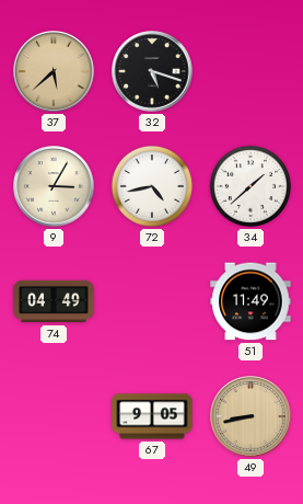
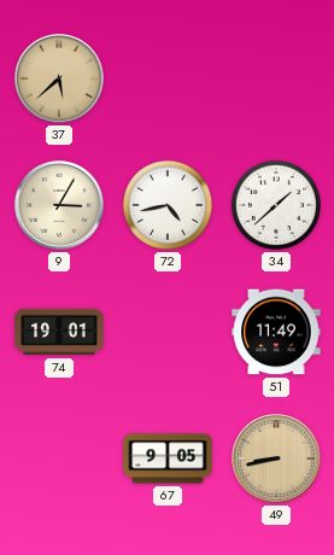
32: 5:18 -> none
74: 04:49 -> 19:01
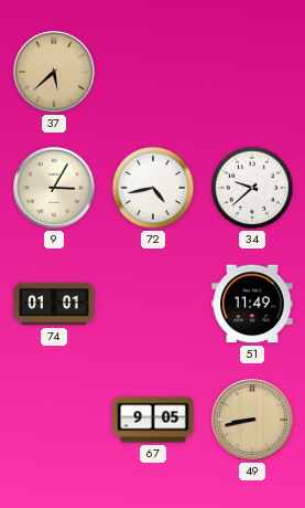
34: 1:38 -> 9:38
74: 19:01 -> 01:01
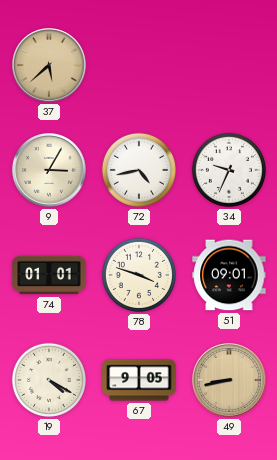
34: 9:38 -> 9:34
78: none -> 3:48
51: 11:49 -> 09:01
19: none -> 4:20
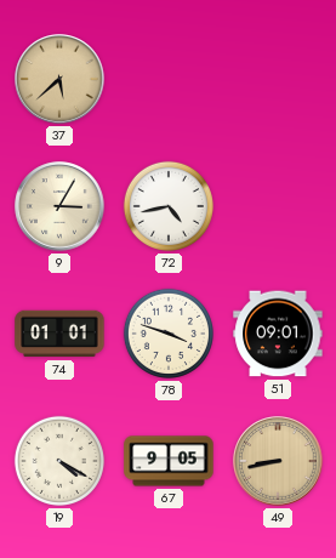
34: 9:34 -> none
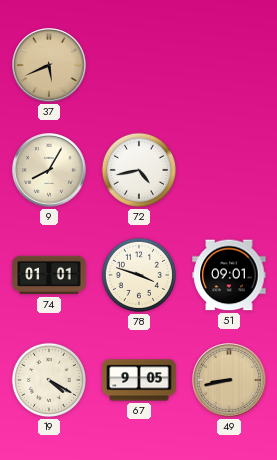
37: 5:38 -> 5:41
9: 3:05 -> 8:05
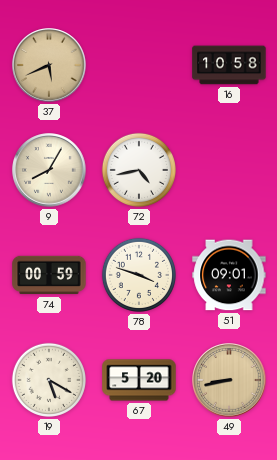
16: none -> 10:58
74: 01:01 -> 00:59
19: 4:20 -> 5:20
67: 9:05 -> 5:20
